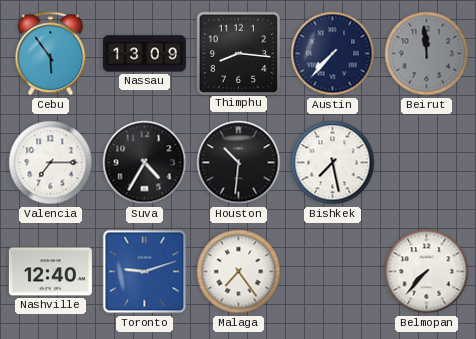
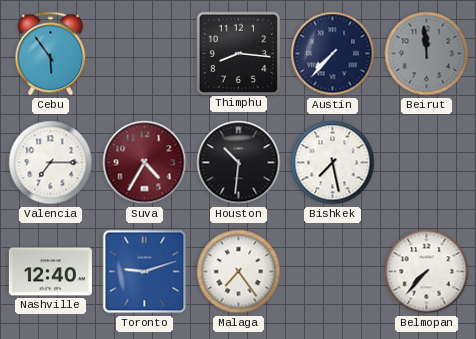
Nassau: 13:09 -> none
Suva dial: black -> burgundy
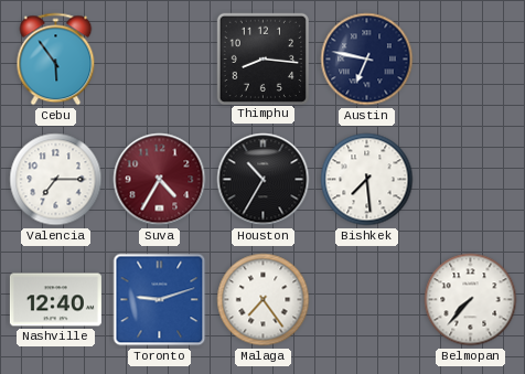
Austin: 7:37 -> 6:47
Beirut: 11:59 -> none
Houston: 10:31 -> 10:35
Bishkek: 7:28 -> 7:29
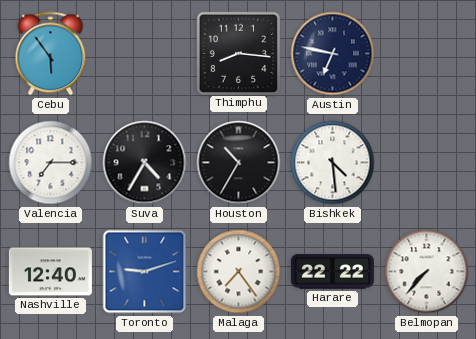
Suva dial: burgundy -> black
Bishkek: 7:29 -> 4:29
Harare: none -> 22:22
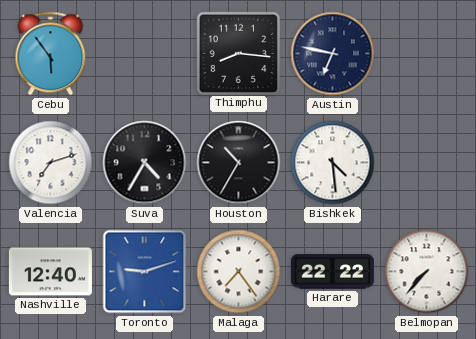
Valencia: 7:15 -> 7:12
